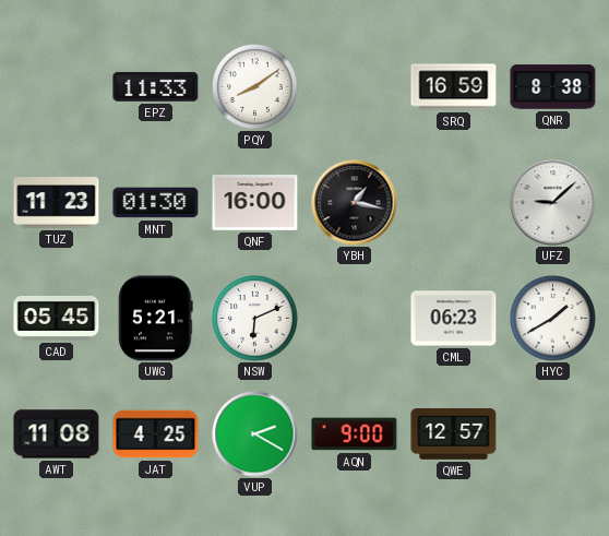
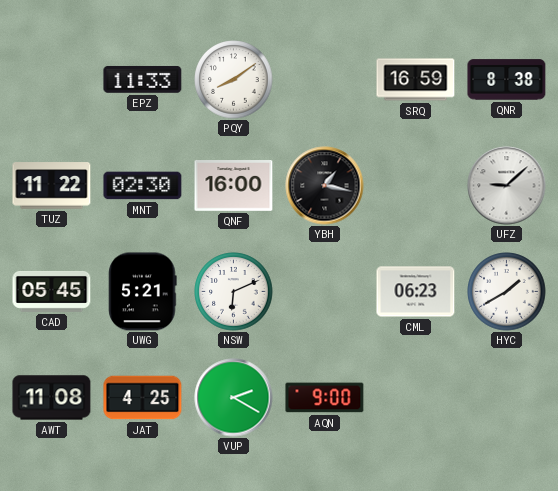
TUZ: 11:23 -> 11:22
MNT: 01:30 -> 02:30
QWE: 12:57 -> none
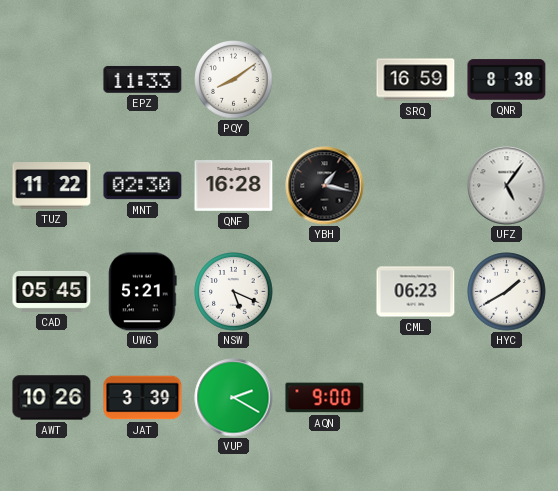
QNF: 16:00 -> 16:28
UFZ: 9:08 -> 5:06
NSW: 6:11 -> 5:19
AWT: 11:08 -> 10:26
JAT: 4:25 -> 3:39
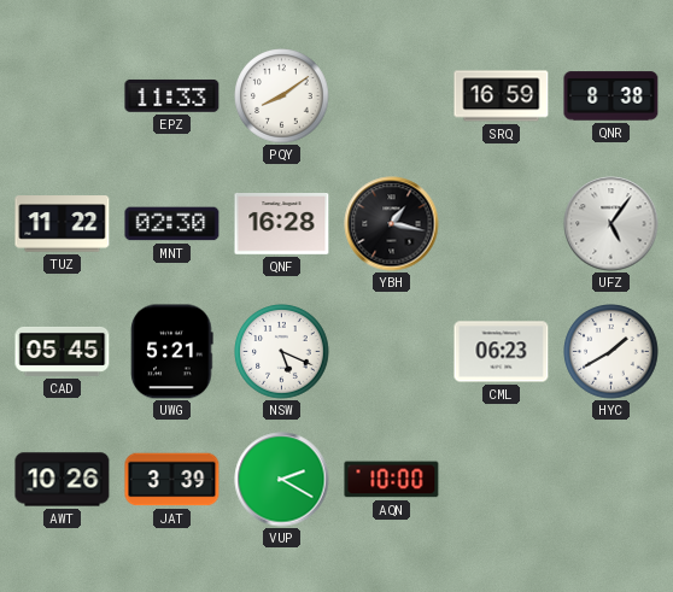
AQN: 9:00 -> 10:00
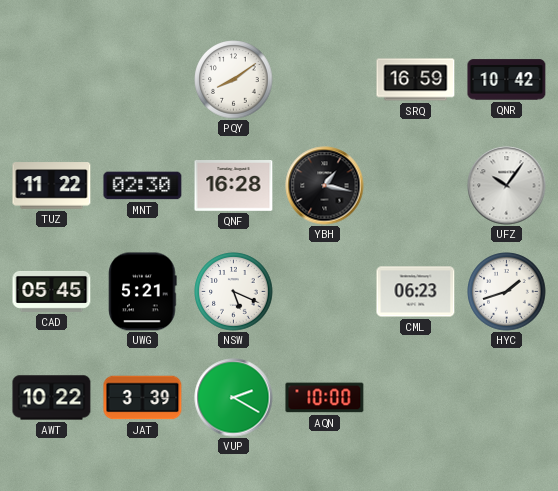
EPZ: 11:33 -> none
QNR: 8:38 -> 10:42
UFZ: 5:06 -> 10:06
HYC: 1:40 -> 1:42
AWT: 10:26 -> 10:22
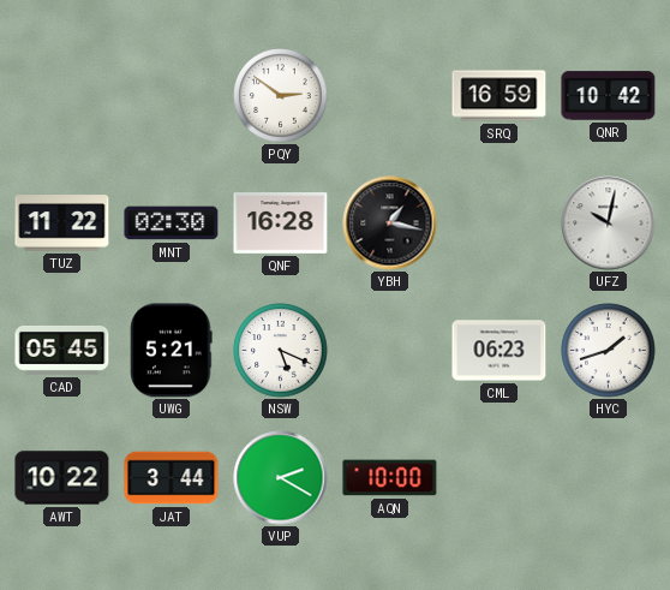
PQY: 8:09 -> 2:51
UFZ: 10:06 -> 10:02
JAT: 3:39 -> 3:44
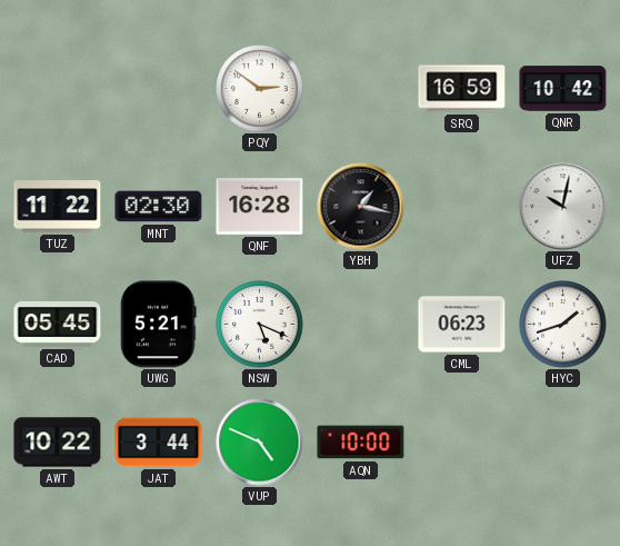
VUP: 2:20 -> 4:49
